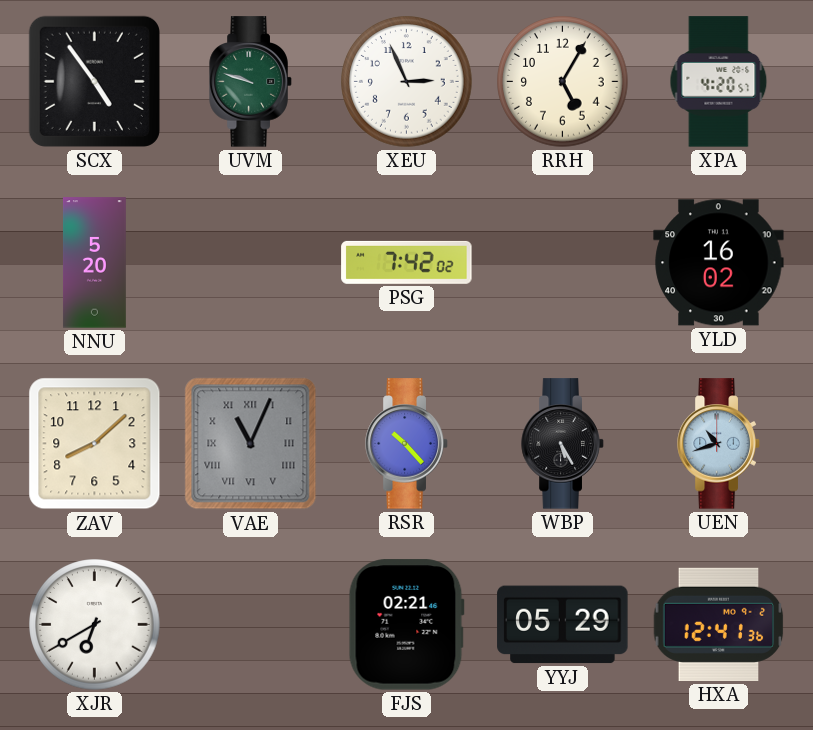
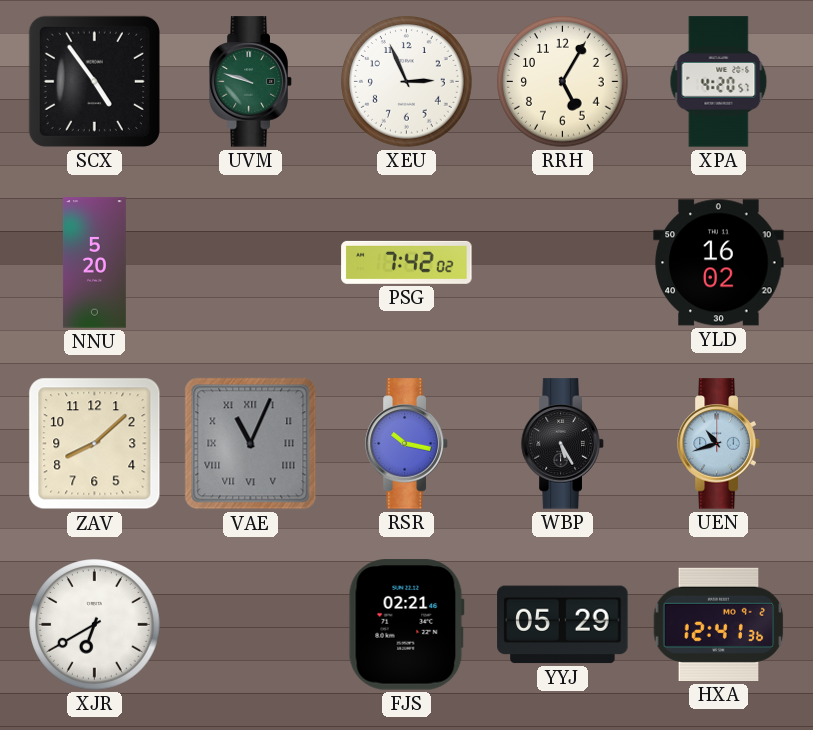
RSR: 10:23 -> 10:17
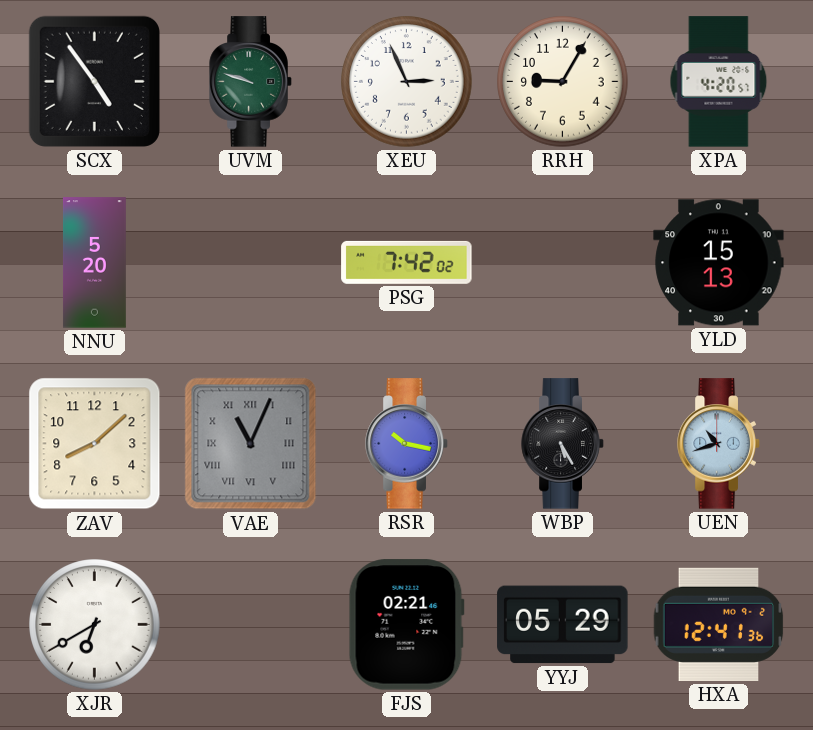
RRH: 5:05 -> 9:05
YLD: 16:02 -> 15:13
